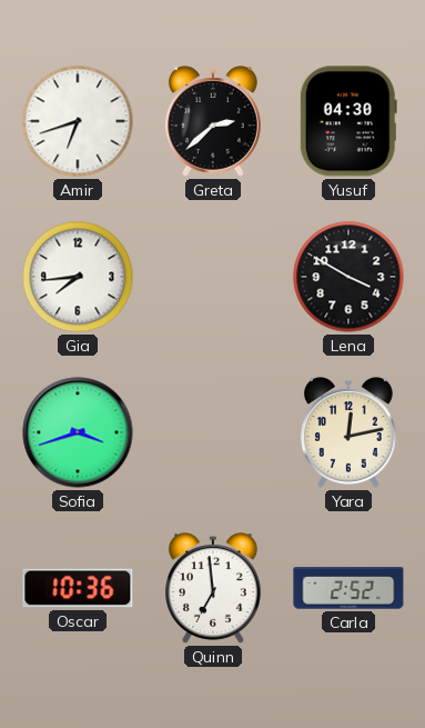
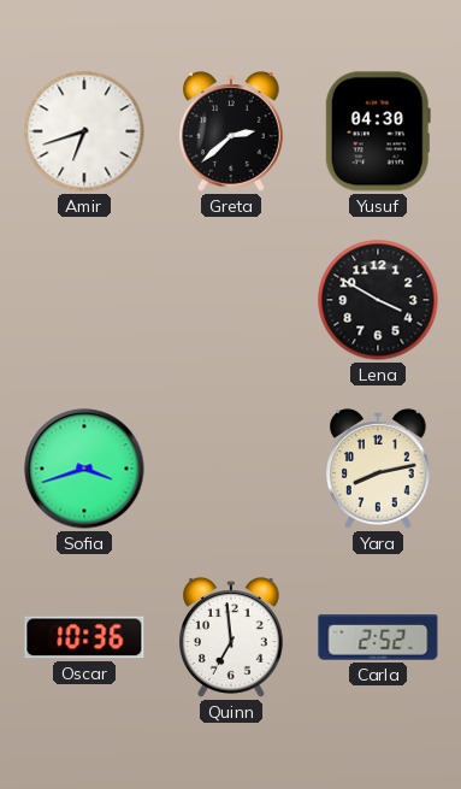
Gia: 7:44 -> none
Yara: 12:13 -> 8:13
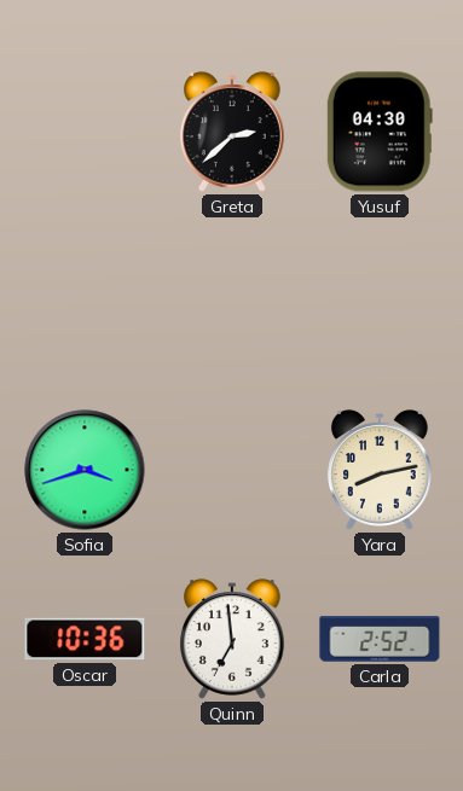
Amir: 6:42 -> none
Lena: 3:50 -> none
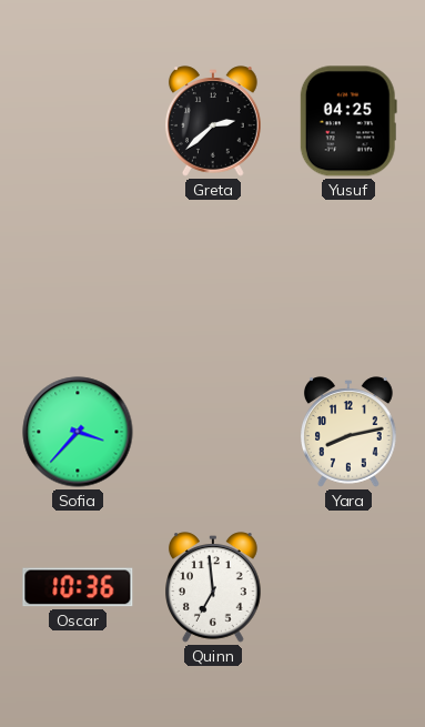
Yusuf: 04:30 -> 04:25
Sofia: 3:42 -> 3:37
Carla: 2:52 -> none
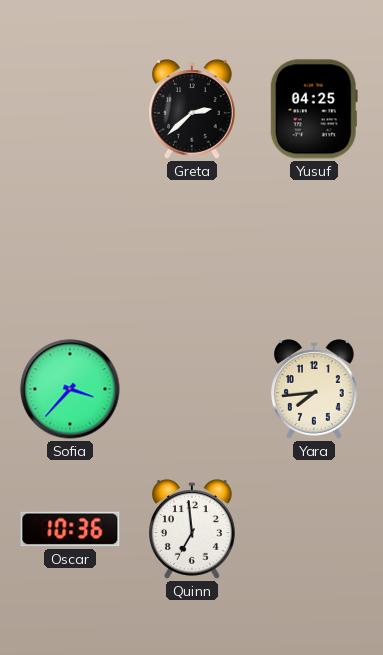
Yara: 8:13 -> 7:44
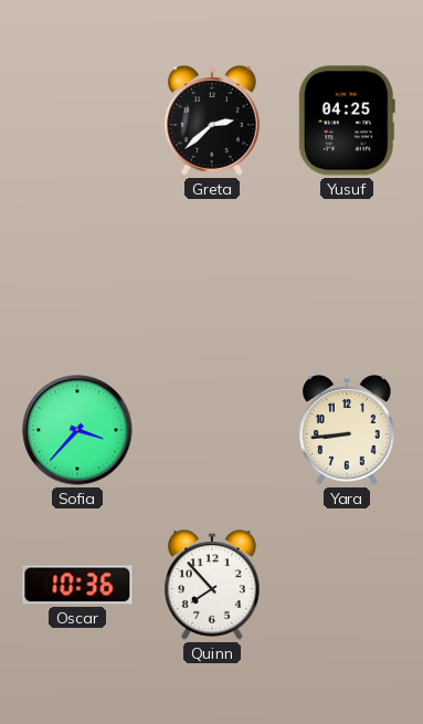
Yara: 7:44 -> 8:44
Quinn: 6:59 -> 7:53
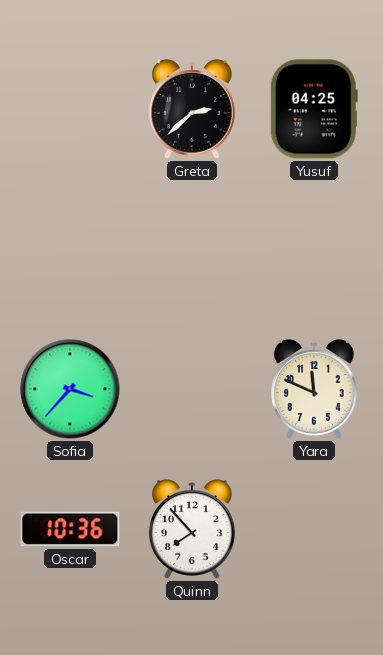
Yara: 8:44 -> 11:49
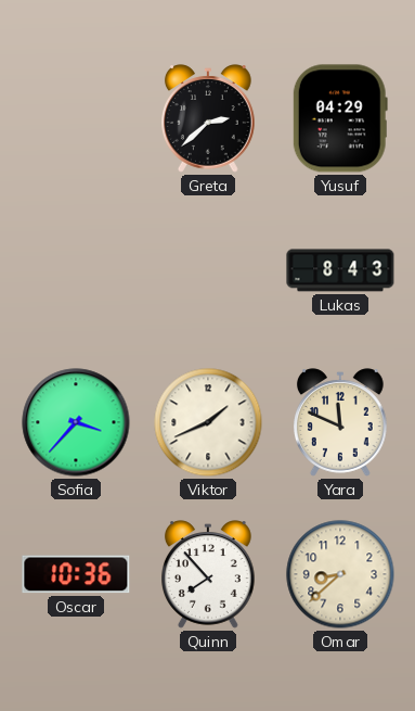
Yusuf: 04:25 -> 04:29
Lukas: none -> 8:43
Viktor: none -> 1:41
Omar: none -> 8:38
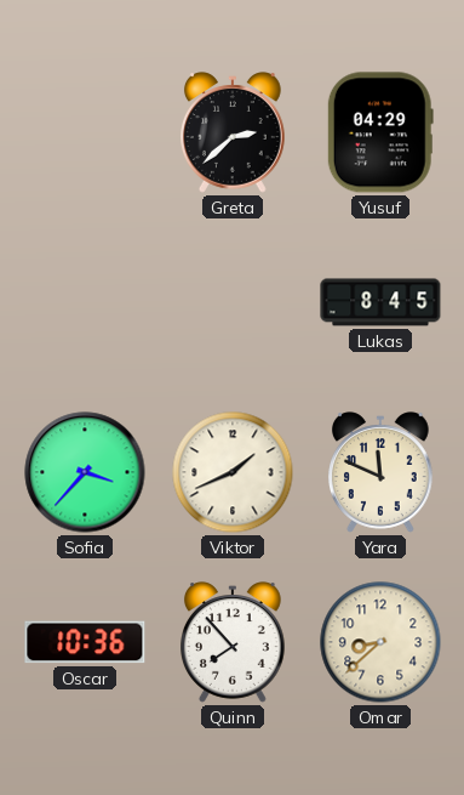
Lukas: 8:43 -> 8:45
